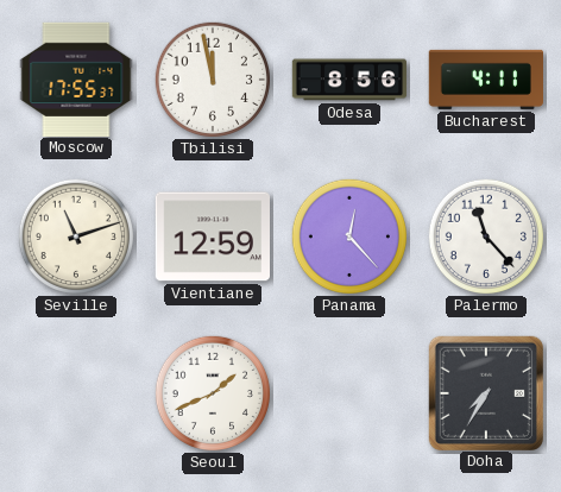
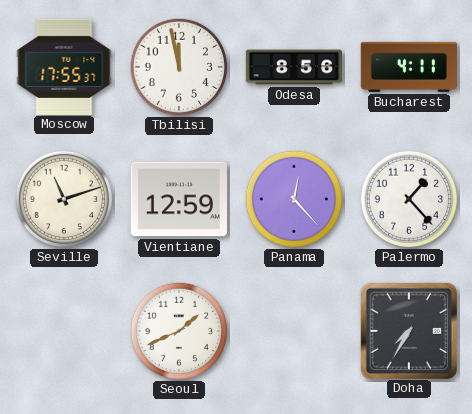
Palermo: 11:23 -> 1:23
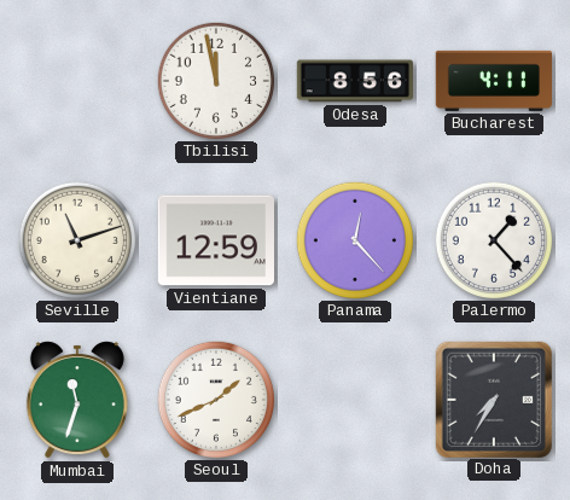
Moscow: 17:55 -> none
Mumbai: none -> 11:33
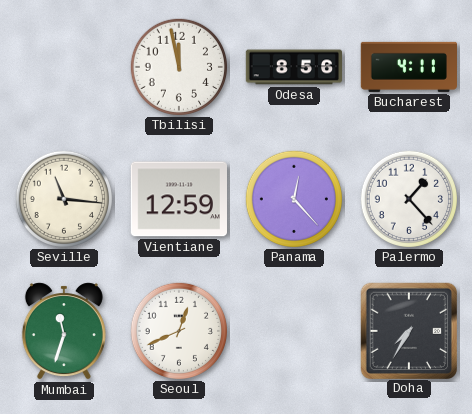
Seville: 11:12 -> 11:16
Seoul: 1:41 -> 12:41
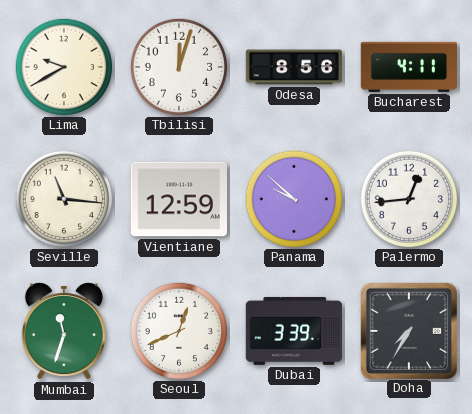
Lima: none -> 9:40
Tbilisi: 11:58 -> 12:03
Panama: 12:23 -> 9:52
Palermo: 1:23 -> 12:44
Dubai: none -> 3:39
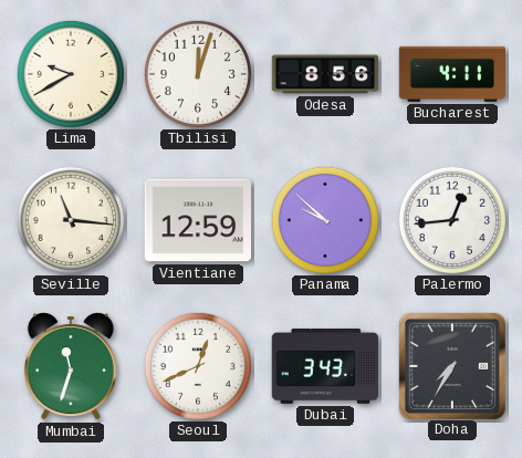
Dubai: 3:39 -> 3:43
